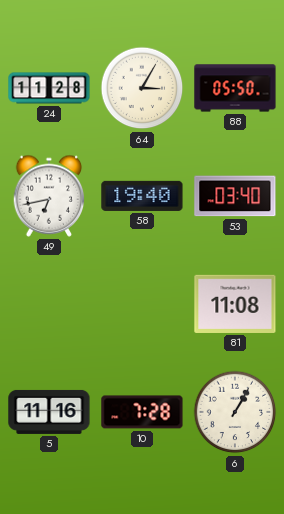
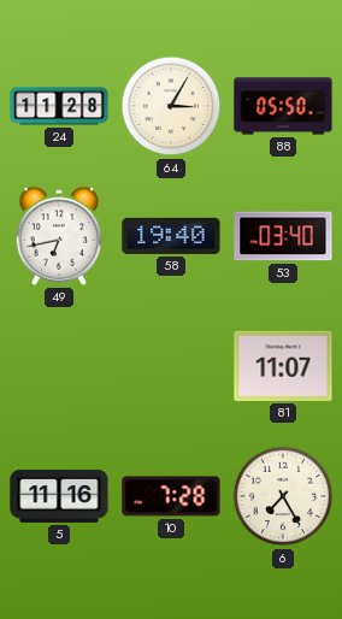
81: 11:08 -> 11:07
6: 1:05 -> 7:25
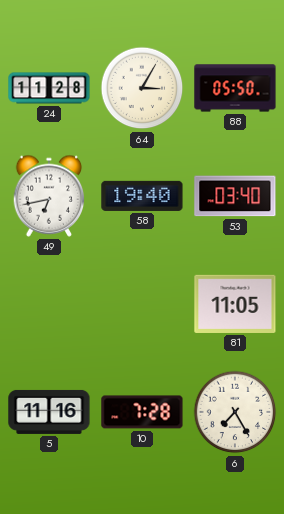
81: 11:07 -> 11:05
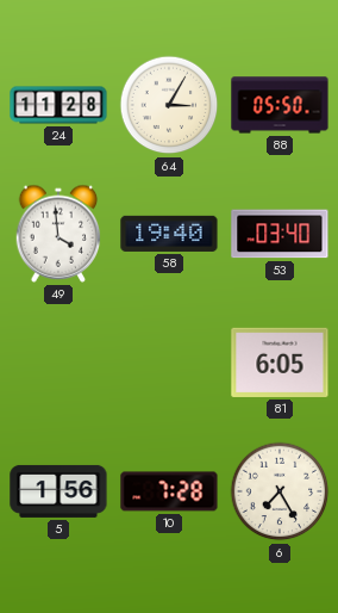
49: 6:43 -> 3:59
81: 11:05 -> 6:05
5: 11:16 -> 1:56
